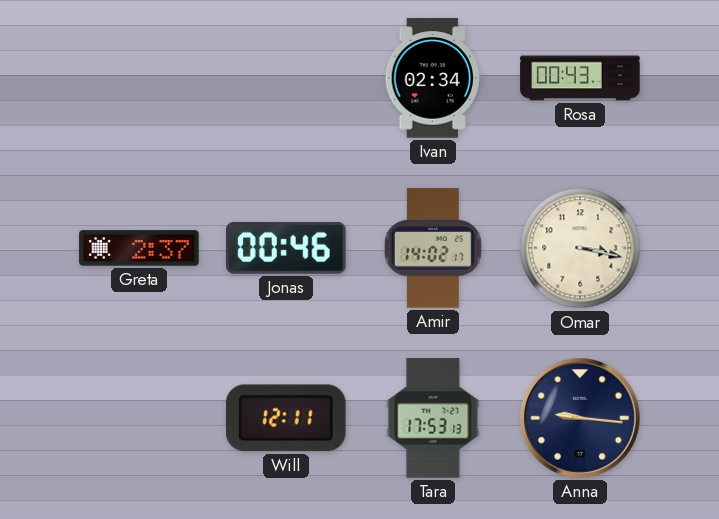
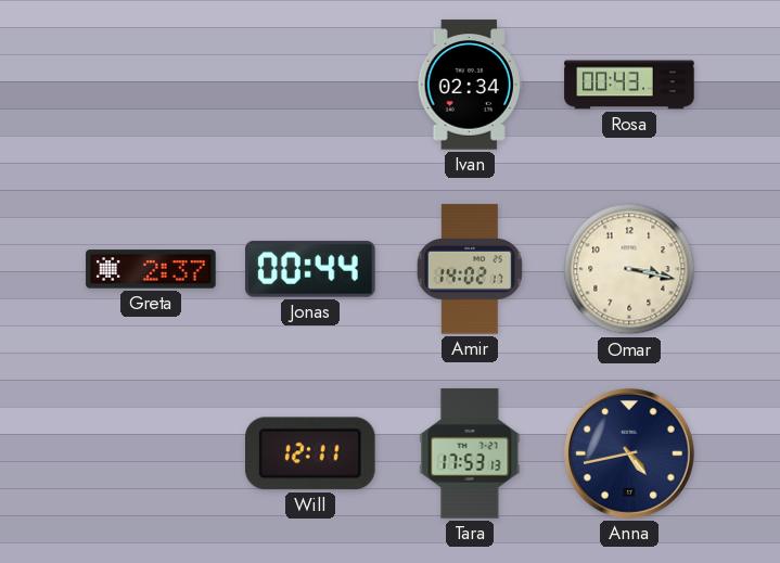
Jonas: 00:46 -> 00:44
Anna: 9:16 -> 4:43
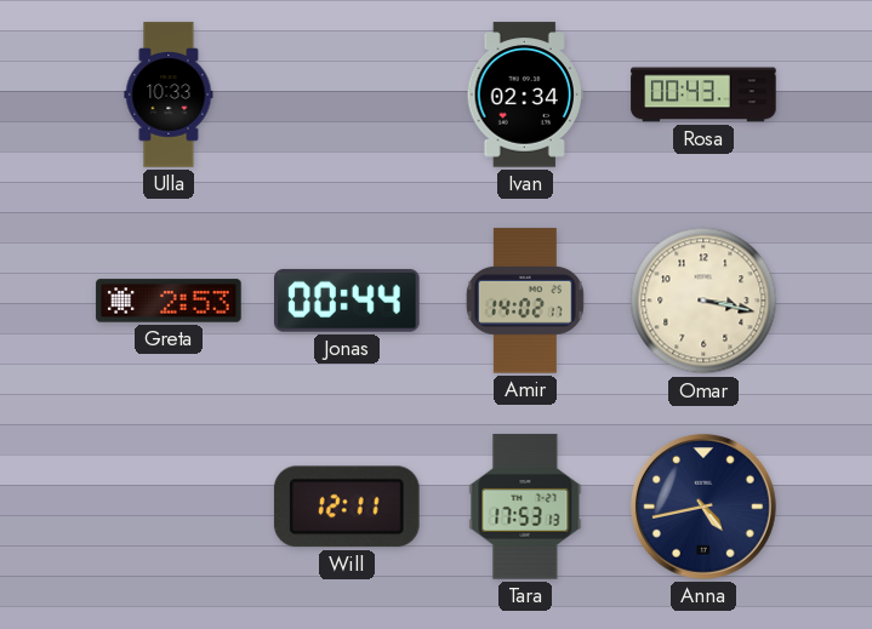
Ulla: none -> 10:33
Greta: 2:37 -> 2:53
